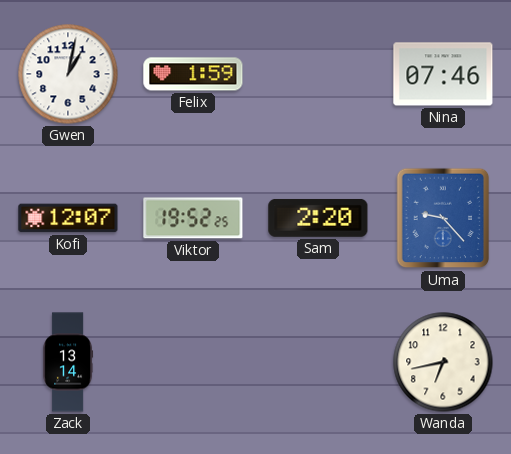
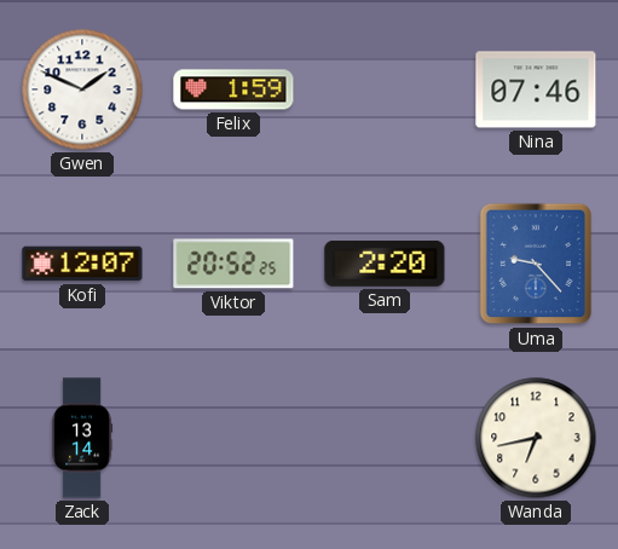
Gwen: 1:02 -> 1:49
Viktor: 19:52 -> 20:52
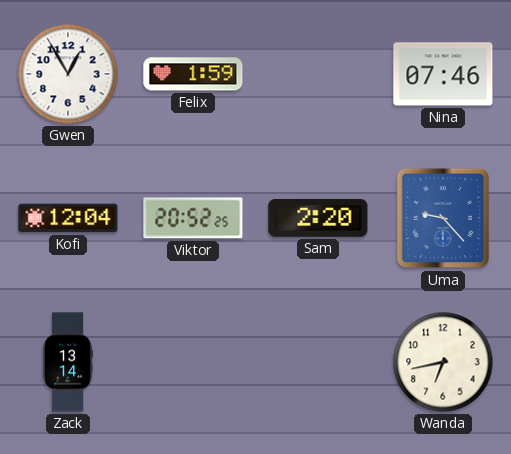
Gwen: 1:49 -> 12:55
Kofi: 12:07 -> 12:04
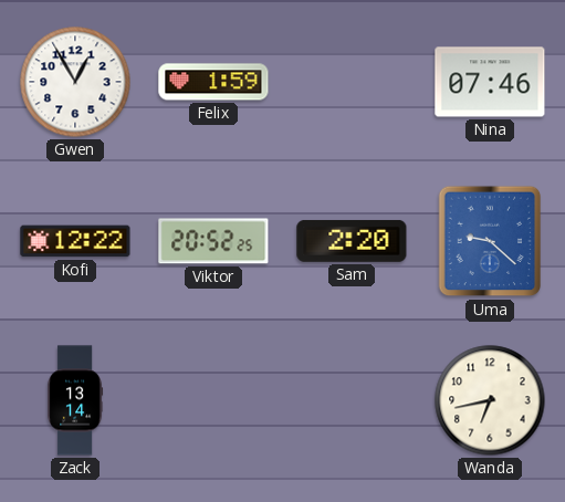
Kofi: 12:04 -> 12:22
Uma: 9:23 -> 9:22
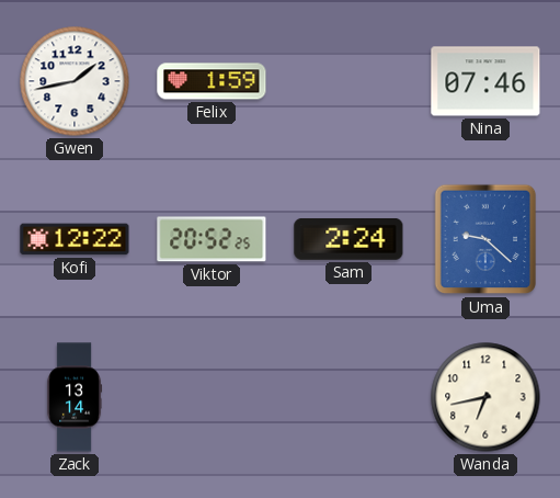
Gwen: 12:55 -> 1:43
Sam: 2:20 -> 2:24
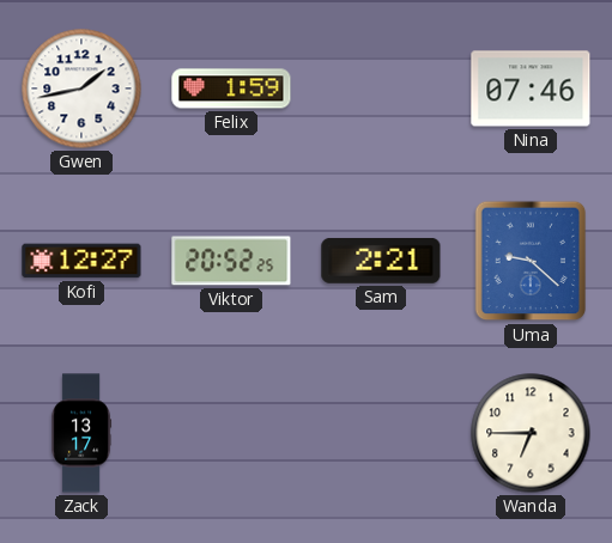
Kofi: 12:22 -> 12:27
Sam: 2:24 -> 2:21
Zack: 13:14 -> 13:17
Wanda: 6:43 -> 6:45
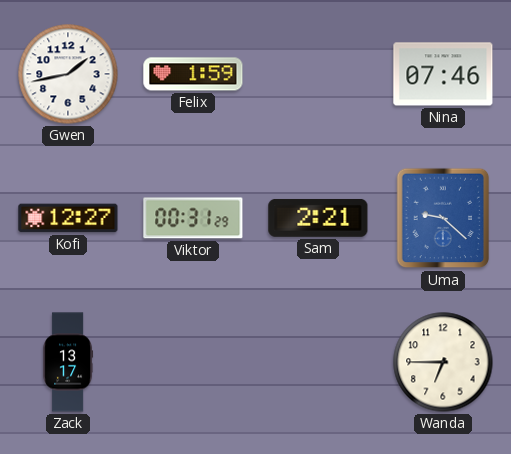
Viktor: 20:52 -> 00:31
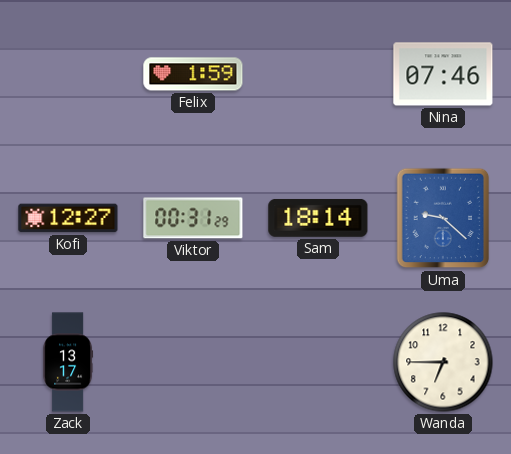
Gwen: 1:43 -> none
Sam: 2:21 -> 18:14
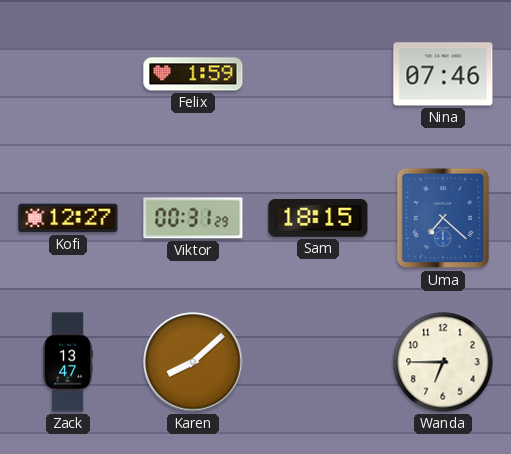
Sam: 18:14 -> 18:15
Uma: 9:22 -> 7:22
Zack: 13:17 -> 13:47
Karen: none -> 8:08
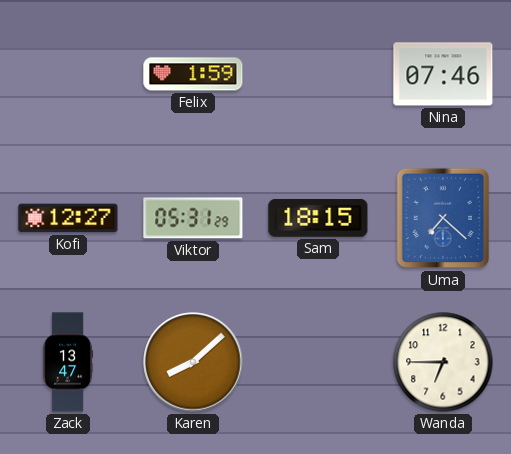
Viktor: 00:31 -> 05:31
